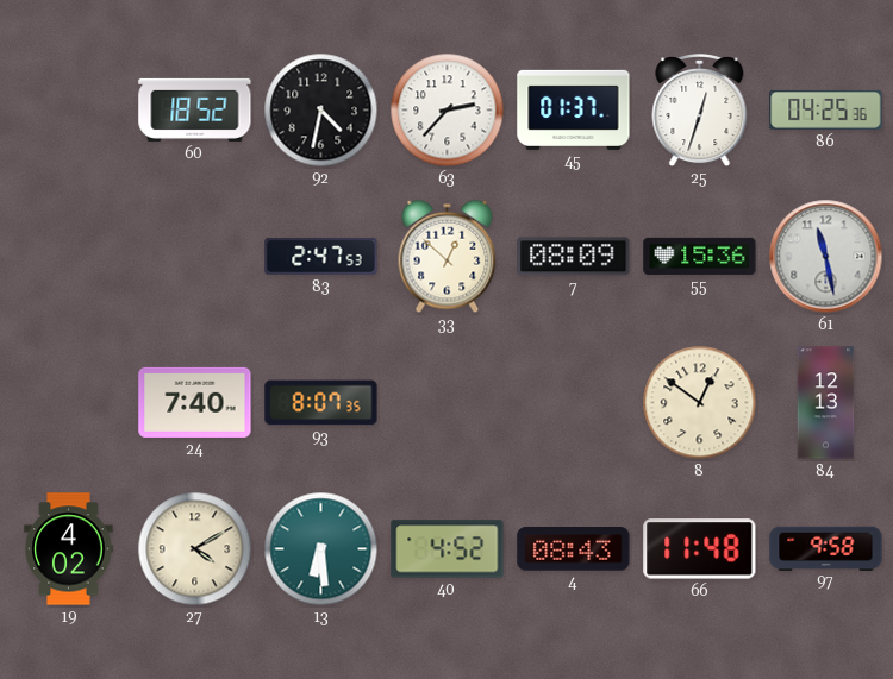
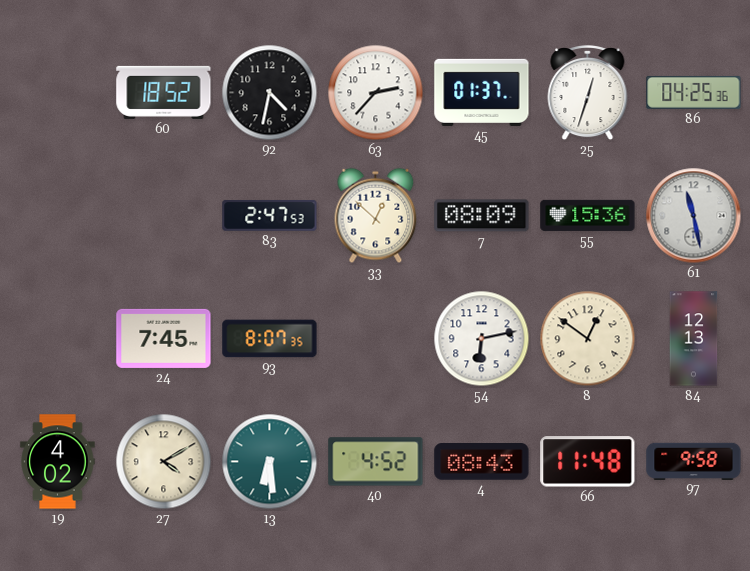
24: 7:40 -> 7:45
54: none -> 6:13
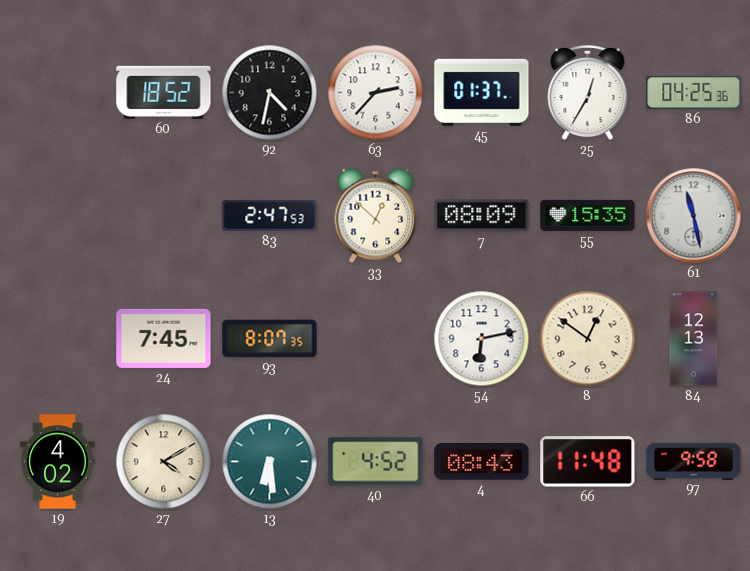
25: 12:33 -> 12:35
55: 15:36 -> 15:35
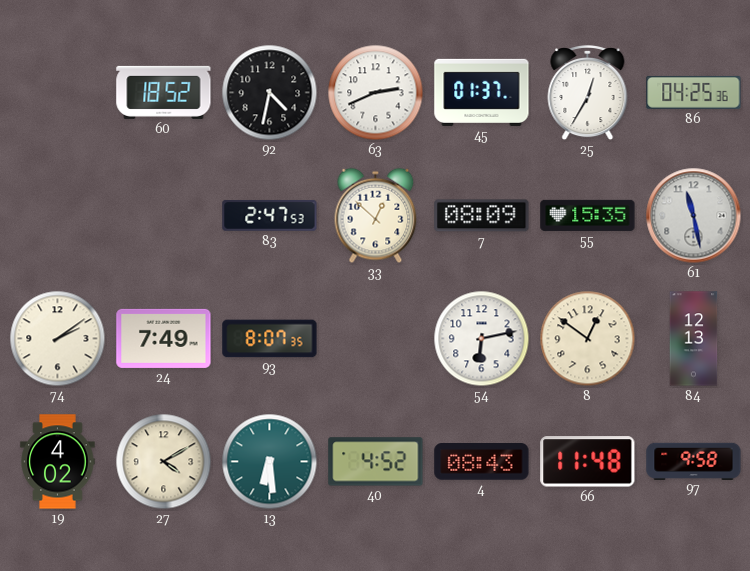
63: 2:37 -> 2:41
74: none -> 2:09
24: 7:45 -> 7:49
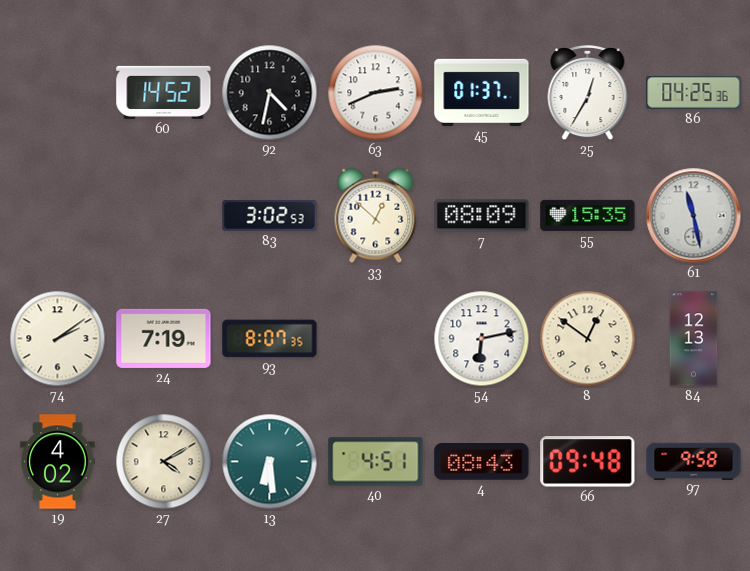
60: 18:52 -> 14:52
83: 2:47 -> 3:02
24: 7:49 -> 7:19
40: 4:52 -> 4:51
66: 11:48 -> 09:48
